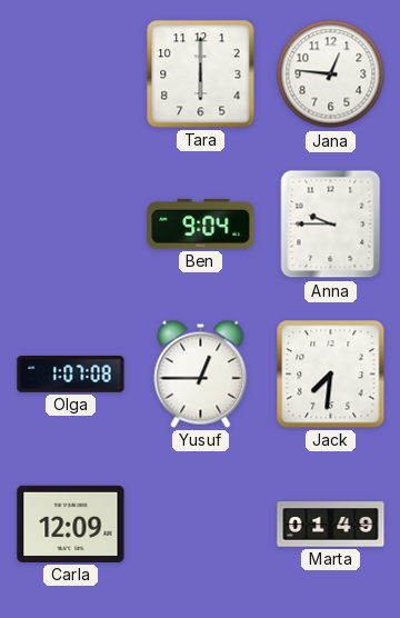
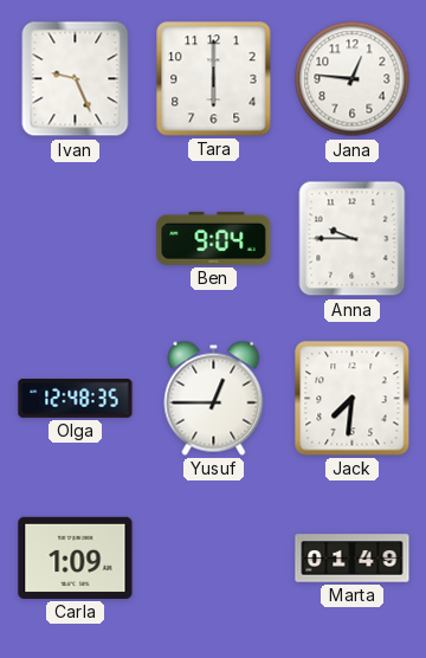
Ivan: none -> 9:26
Olga: 1:07 -> 12:48
Carla: 12:09 -> 1:09
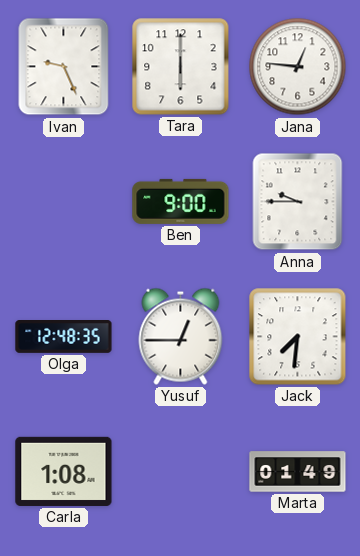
Ben: 9:04 -> 9:00
Carla: 1:09 -> 1:08
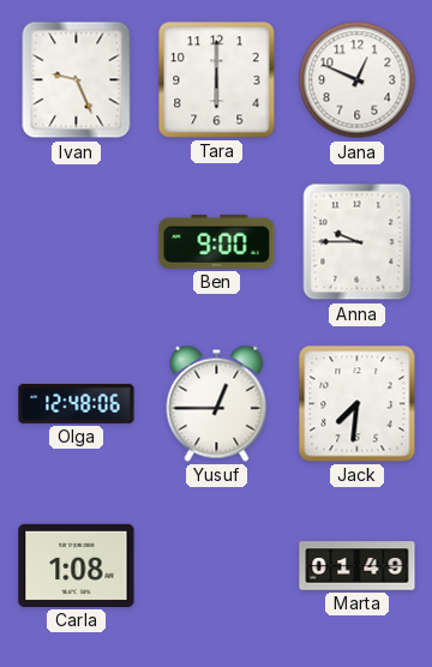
Jana: 12:46 -> 12:49
Olga: 12:48:35 -> 12:48:06
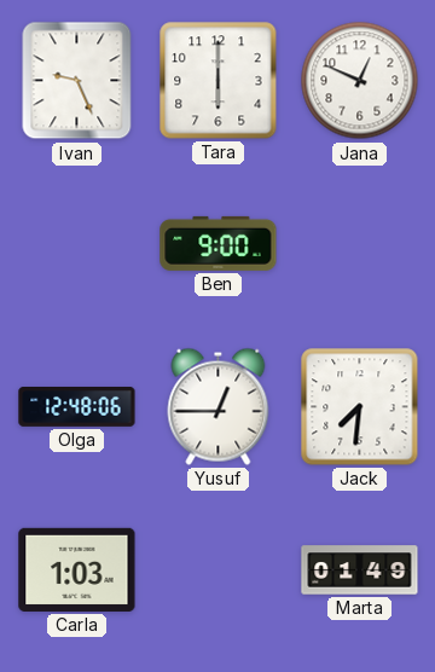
Anna: 9:45 -> none
Carla: 1:08 -> 1:03
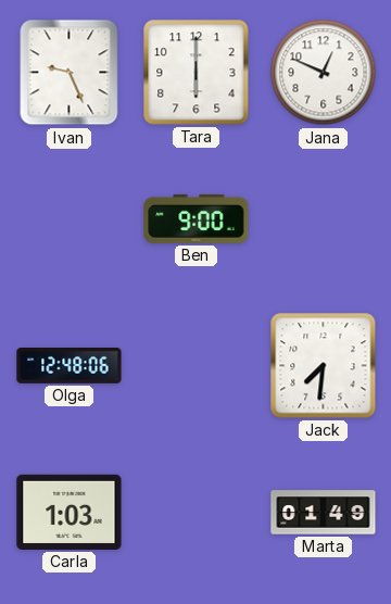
Yusuf: 12:45 -> none
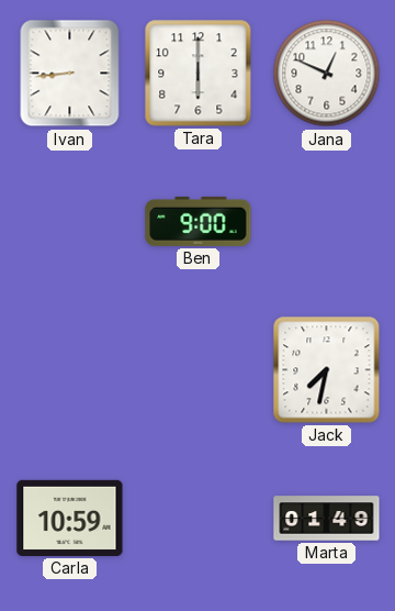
Ivan: 9:26 -> 8:44
Olga: 12:48 -> none
Jack: 7:31 -> 7:32
Carla: 1:03 -> 10:59
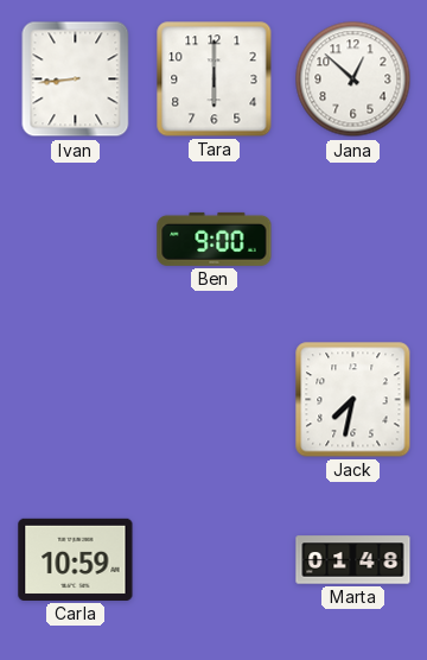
Jana: 12:49 -> 12:52
Marta: 01:49 -> 01:48
